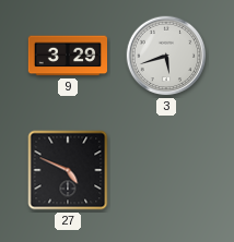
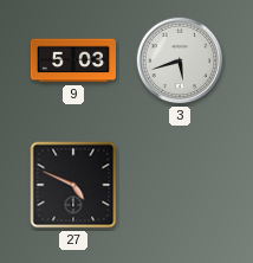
9: 3:29 -> 5:03
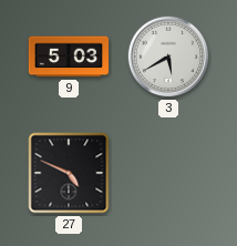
3: 5:42 -> 5:40
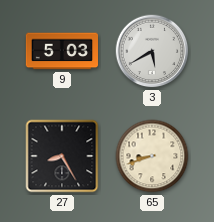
27: 4:49 -> 8:25
65: none -> 8:42
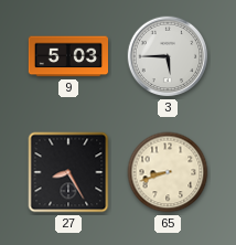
3: 5:40 -> 5:45
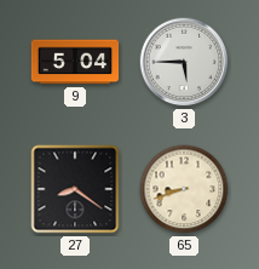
9: 5:03 -> 5:04
27: 8:25 -> 8:21
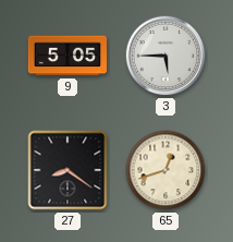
9: 5:04 -> 5:05
65: 8:42 -> 12:42
